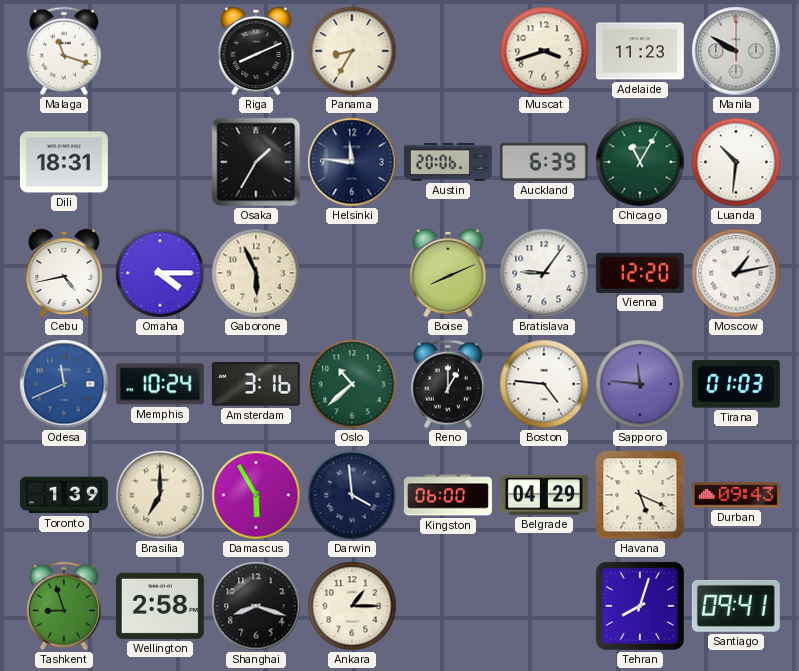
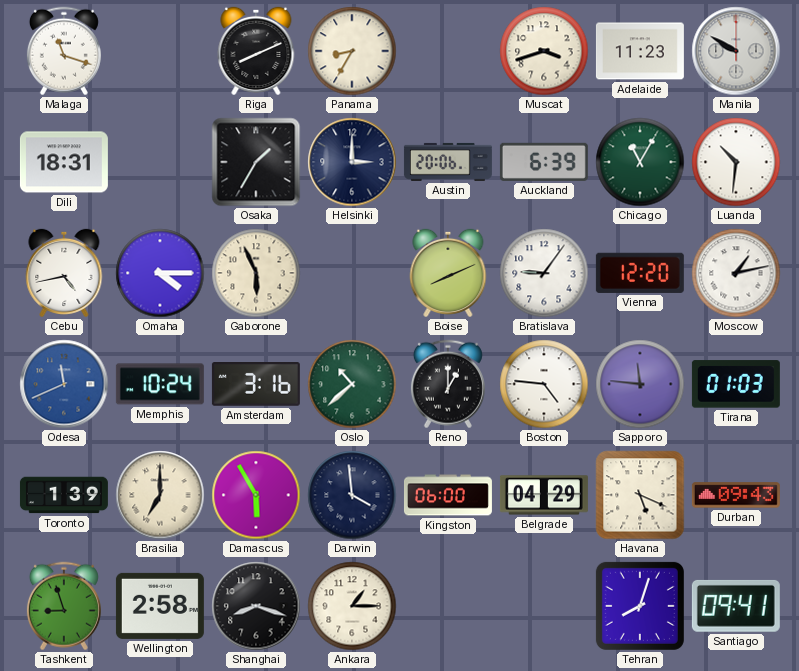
Helsinki: 11:46 -> 3:00
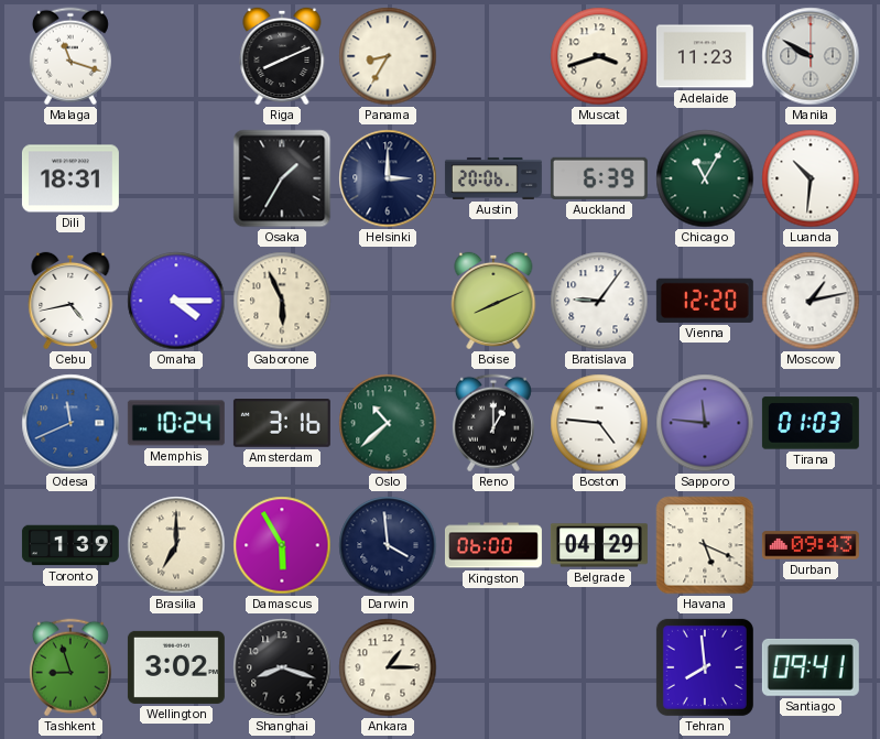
Wellington: 2:58 -> 3:02
Tehran: 8:03 -> 7:59
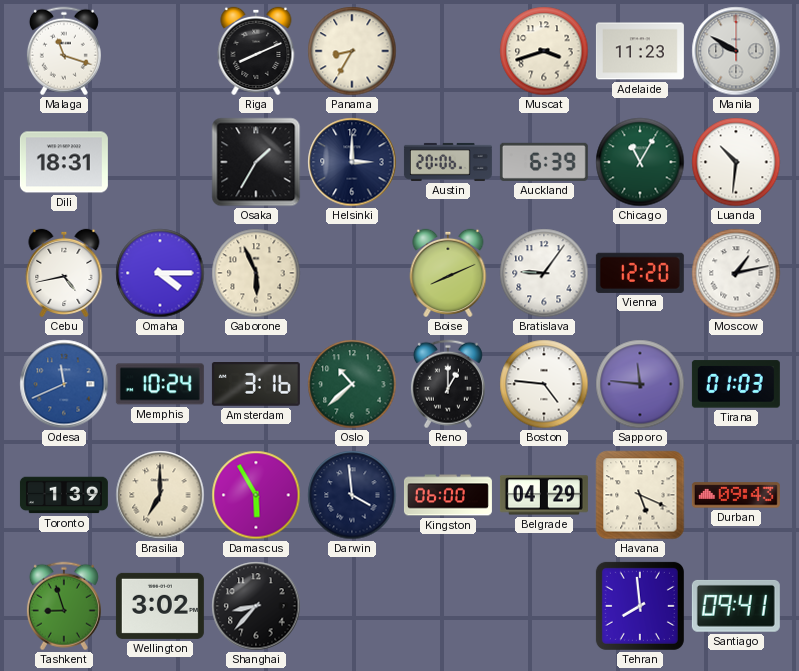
Shanghai: 8:18 -> 8:37
Ankara: 1:15 -> none
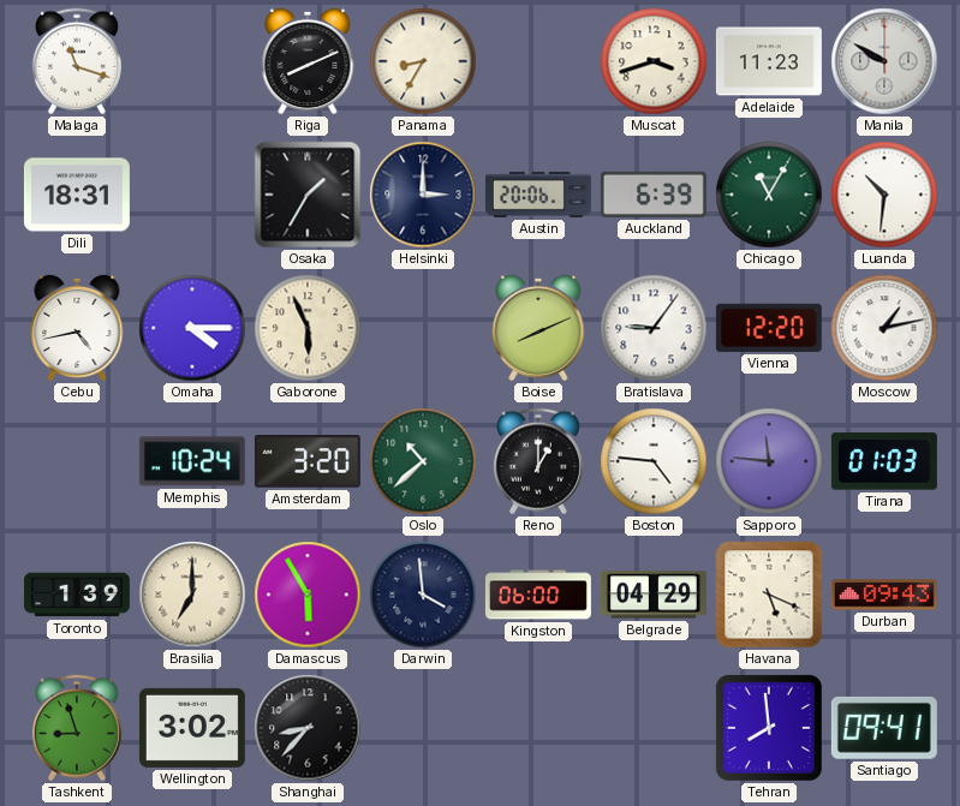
Odesa: 11:41 -> none
Amsterdam: 3:16 -> 3:20
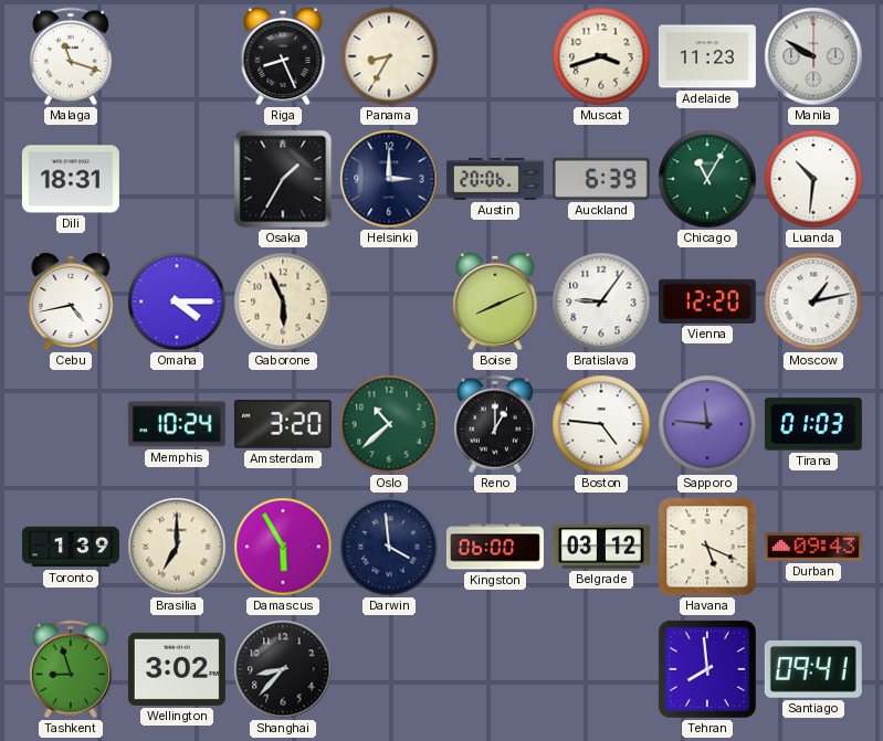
Riga: 8:11 -> 8:26
Belgrade: 04:29 -> 03:12
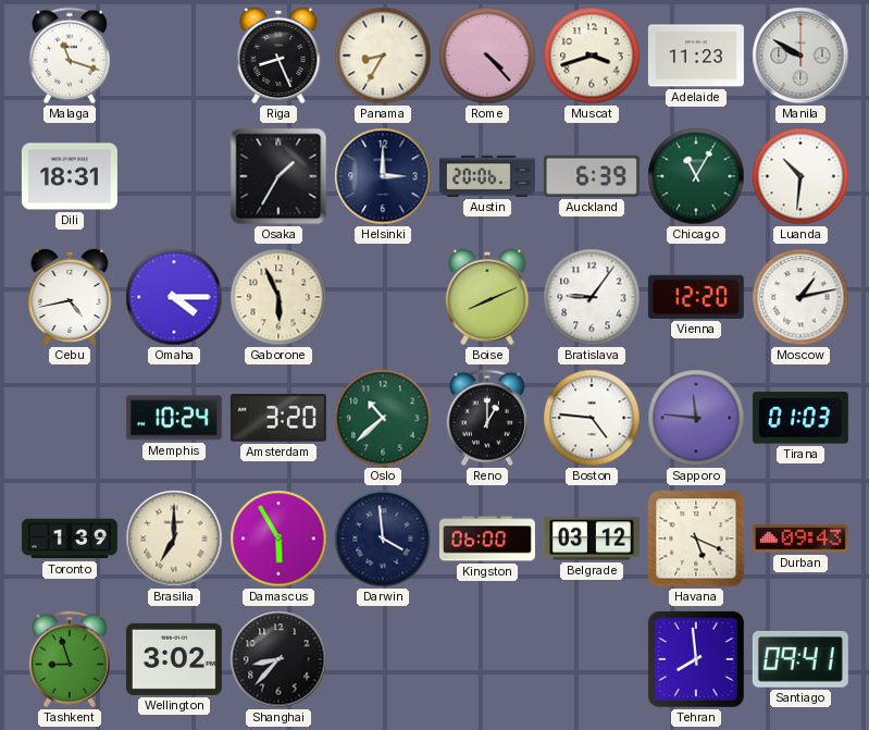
Rome: none -> 4:23
